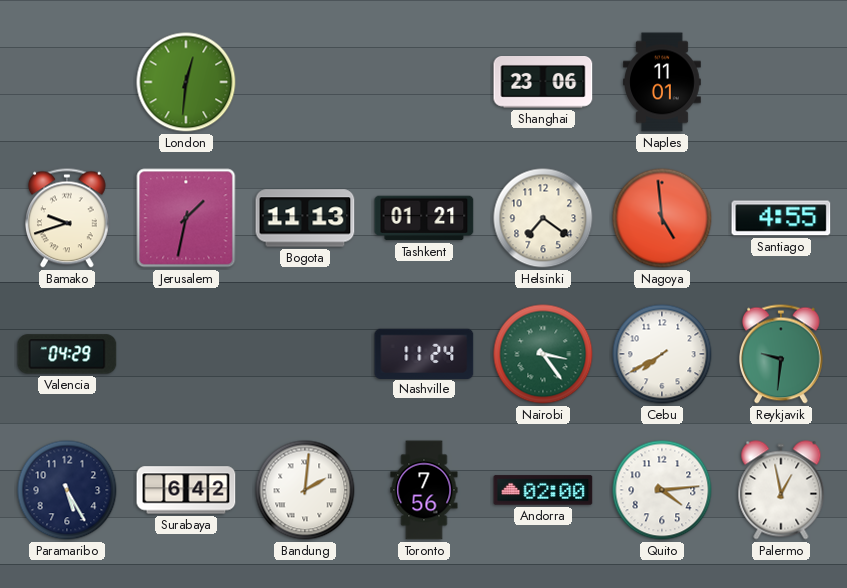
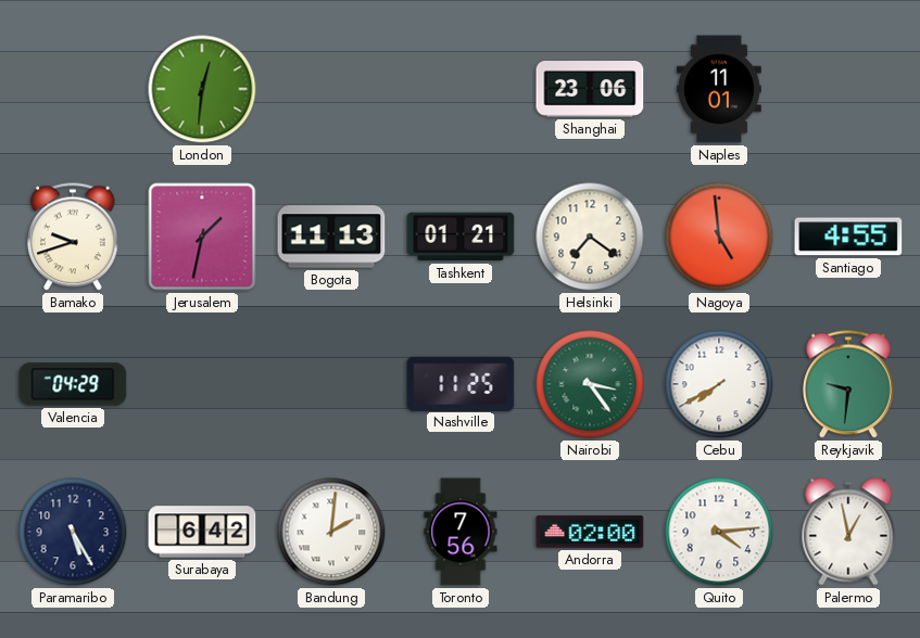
Nashville: 11:24 -> 11:25
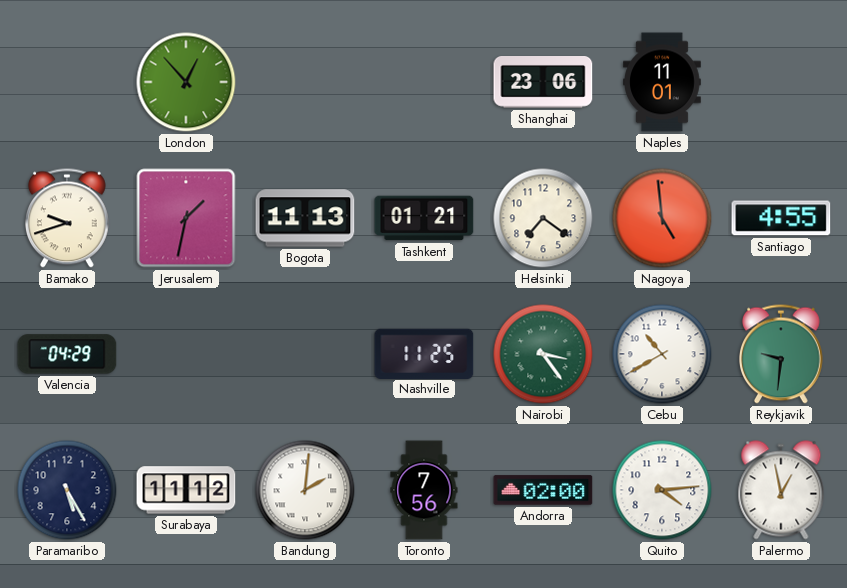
London: 12:31 -> 12:53
Cebu: 7:40 -> 10:40
Surabaya: 6:42 -> 11:12
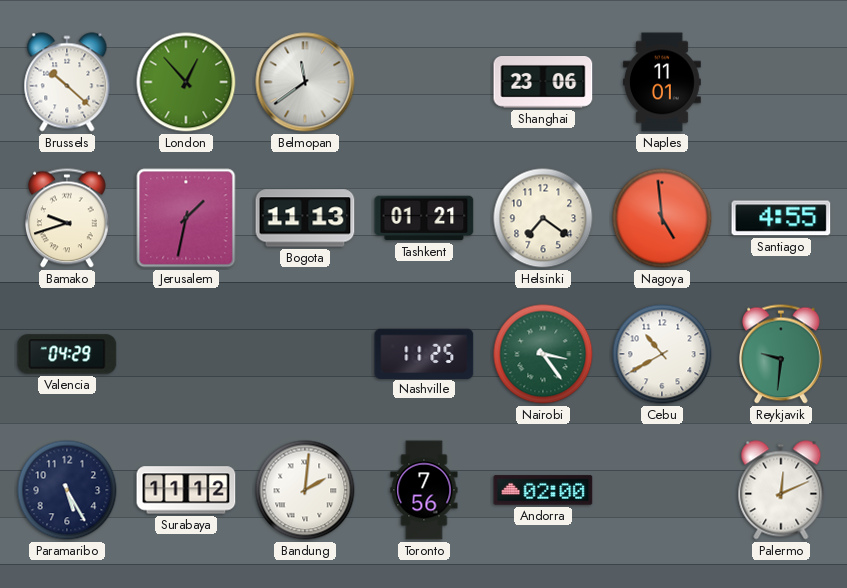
Brussels: none -> 10:22
Belmopan: none -> 11:39
Quito: 4:14 -> none
Palermo: 12:58 -> 12:11
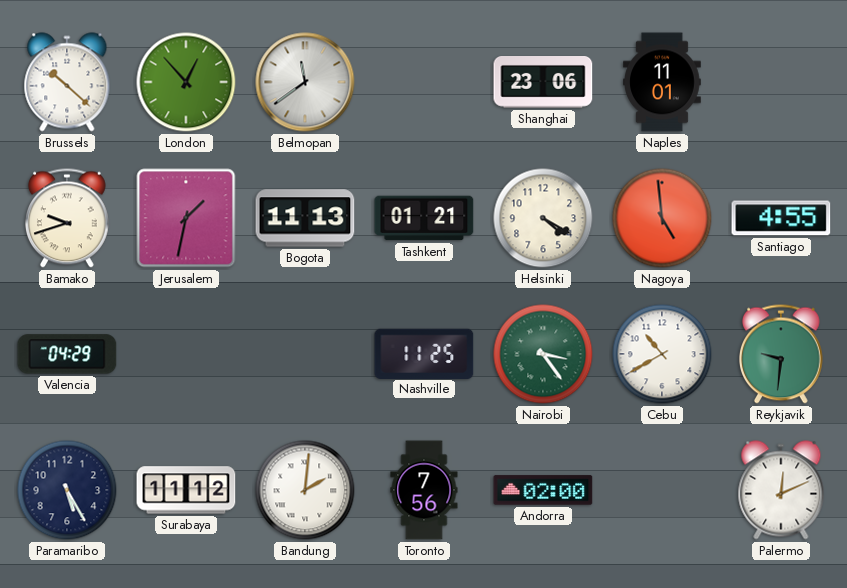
Helsinki: 7:21 -> 4:20
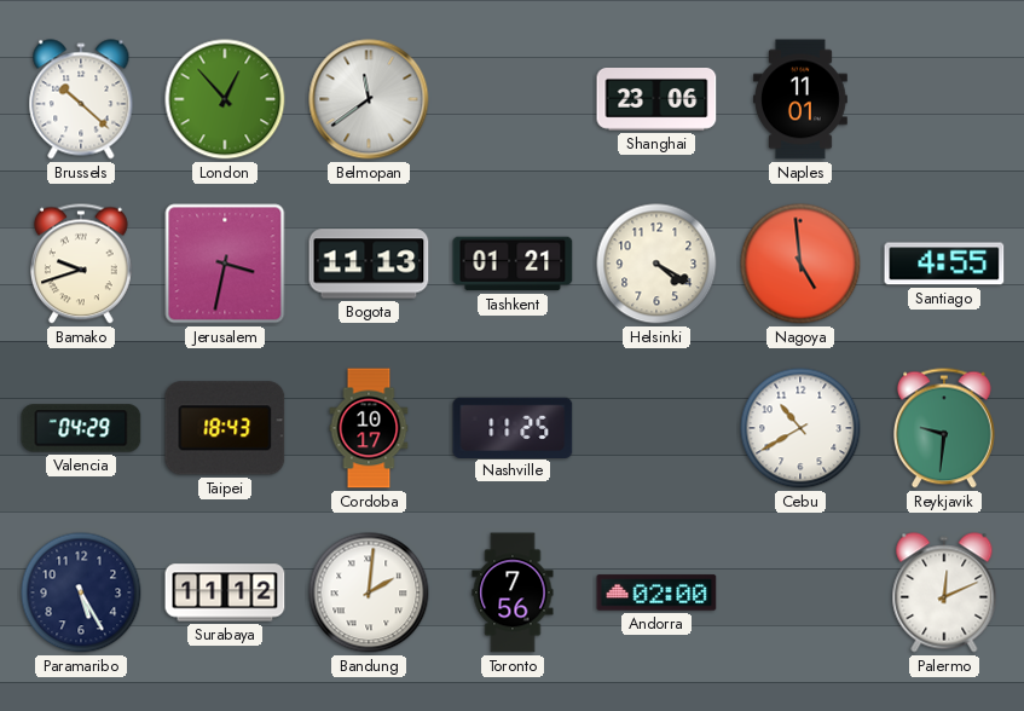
Jerusalem: 1:32 -> 3:32
Taipei: none -> 18:43
Cordoba: none -> 10:17
Nairobi: 3:24 -> none
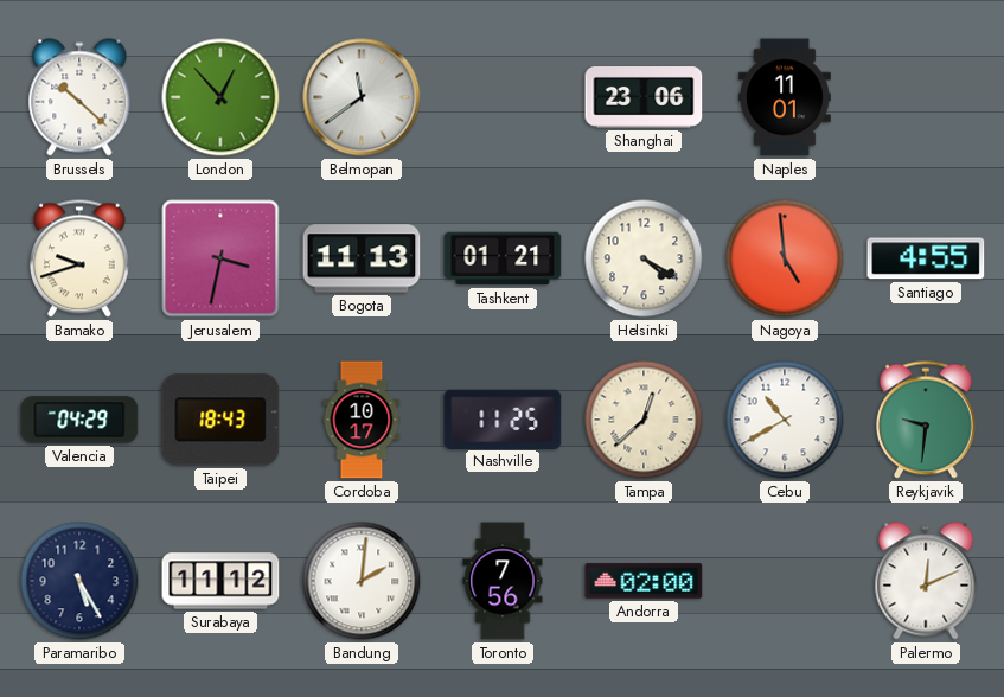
Tampa: none -> 12:38
